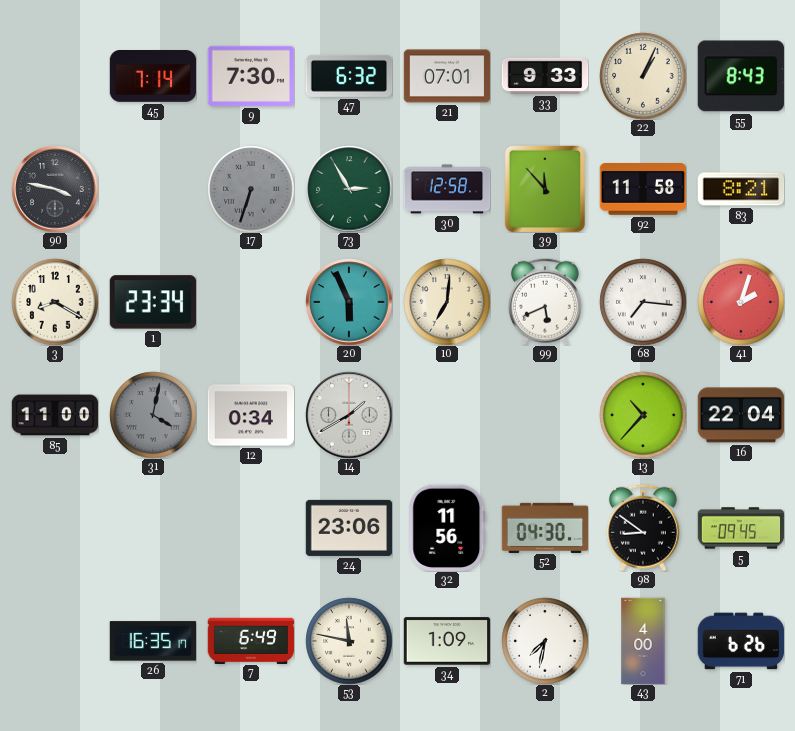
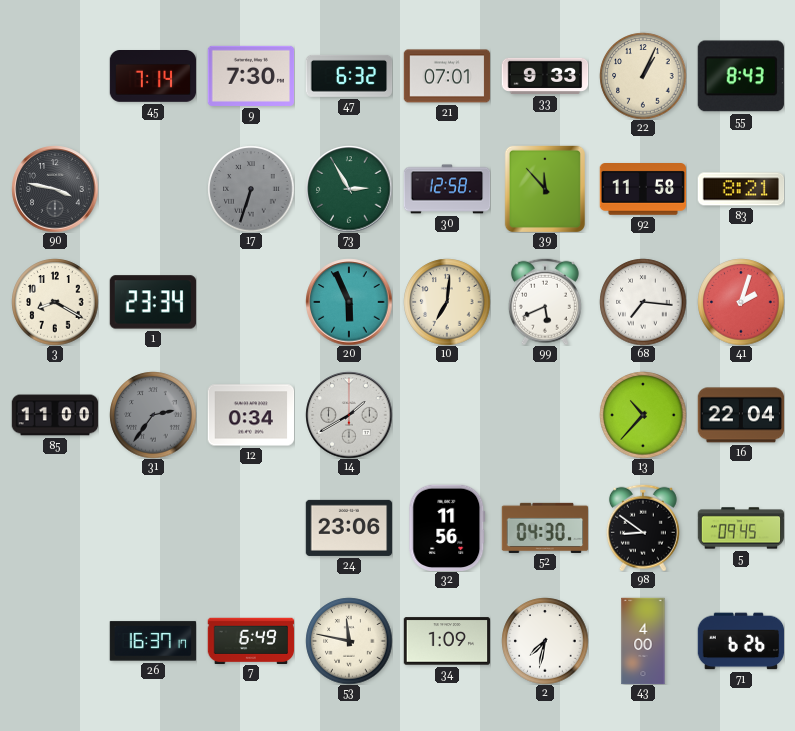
31: 4:02 -> 2:36
26: 16:35 -> 16:37
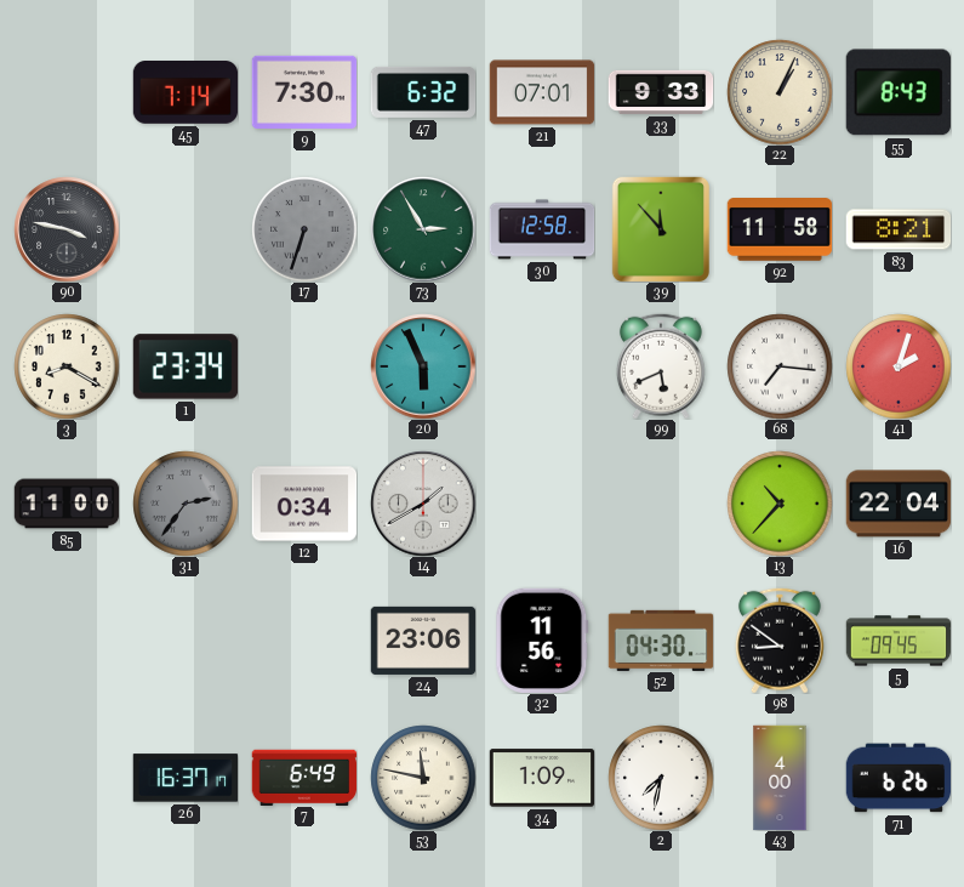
10: 7:01 -> none
